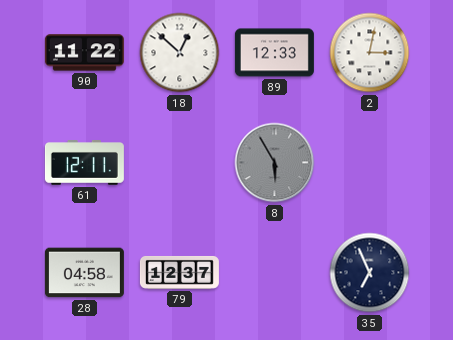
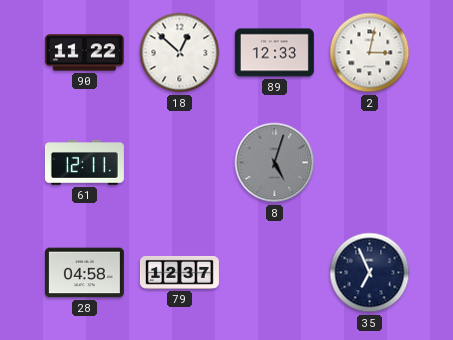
8: 5:55 -> 5:03
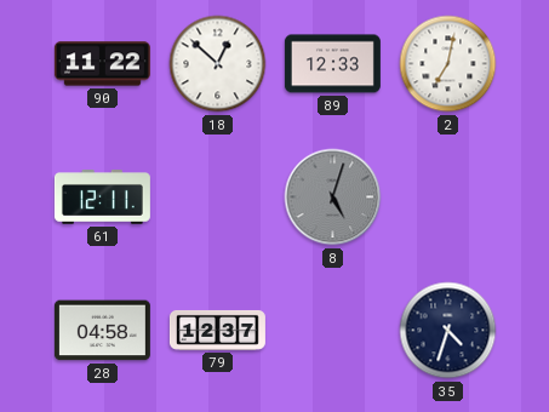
2: 3:02 -> 7:02
35: 6:56 -> 4:33
